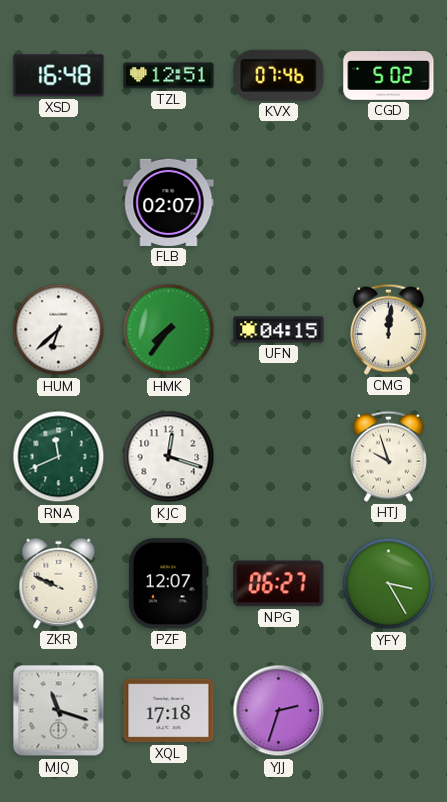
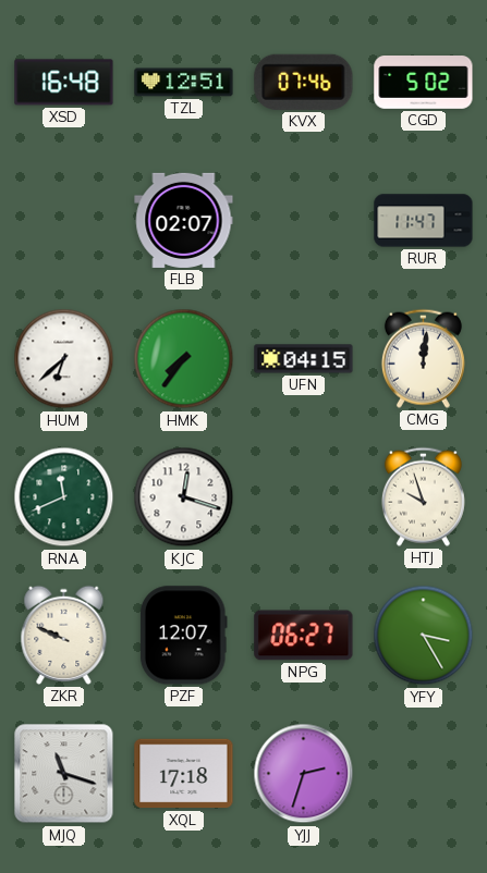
RUR: none -> 11:47
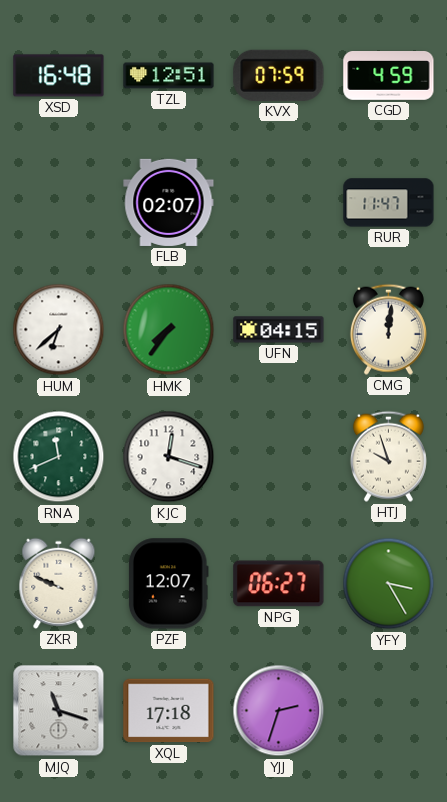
KVX: 07:46 -> 07:59
CGD: 5:02 -> 4:59
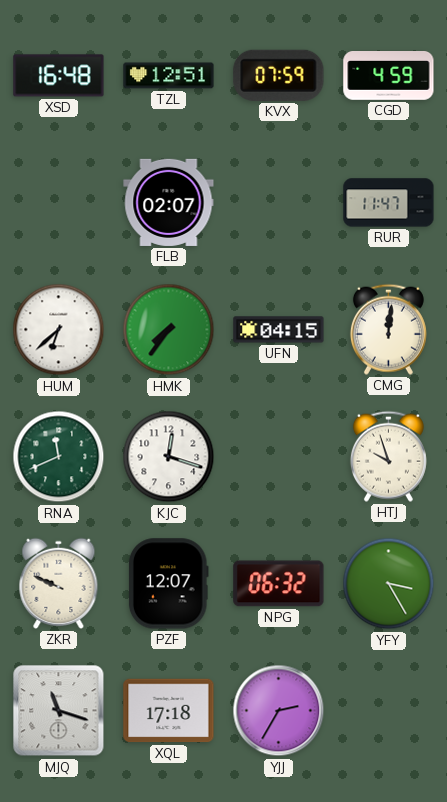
NPG: 06:27 -> 06:32
YJJ: 2:33 -> 2:35
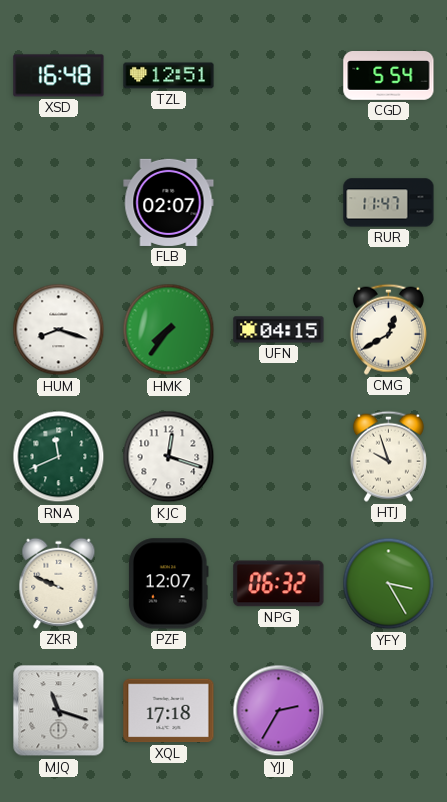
KVX: 07:59 -> none
CGD: 4:59 -> 5:54
HUM: 6:38 -> 8:18
CMG: 12:01 -> 12:40
